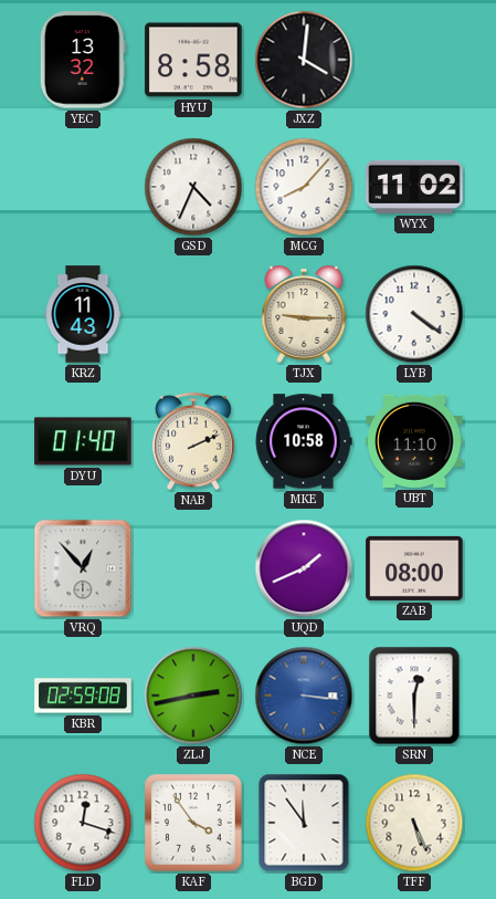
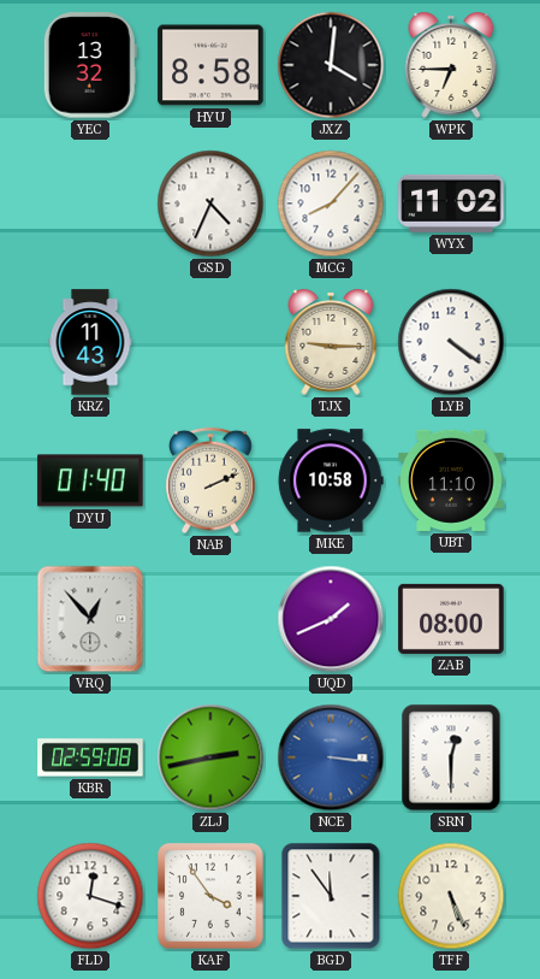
WPK: none -> 6:45
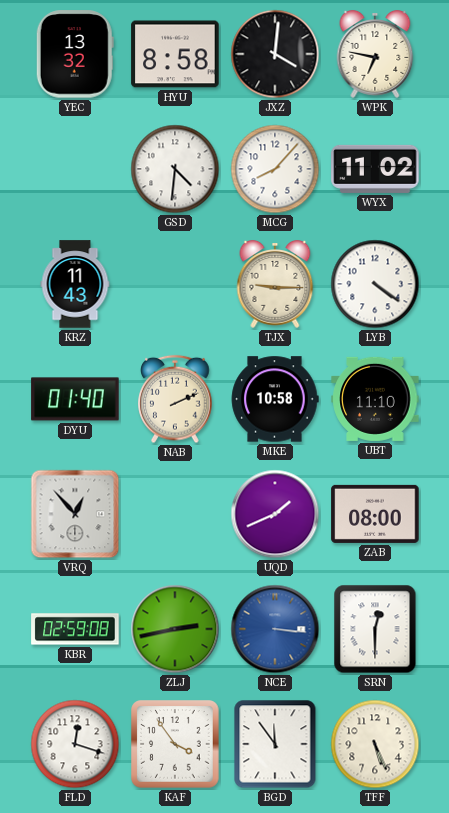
WPK: 6:45 -> 6:47
GSD: 4:34 -> 4:31
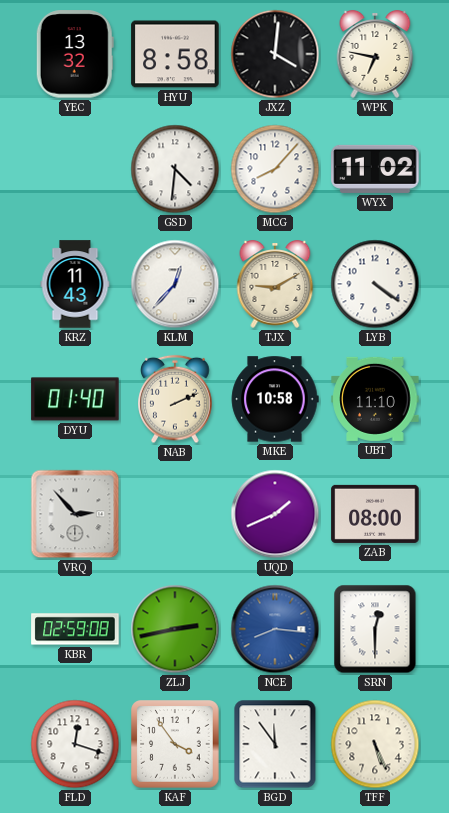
KLM: none -> 12:37
TJX: 9:15 -> 9:10
VRQ: 12:53 -> 2:53
NCE: 3:16 -> 8:16
